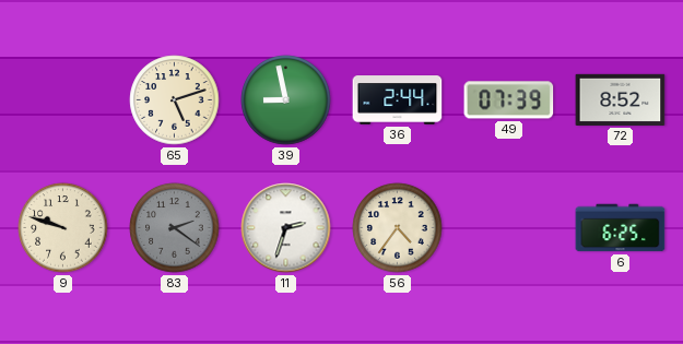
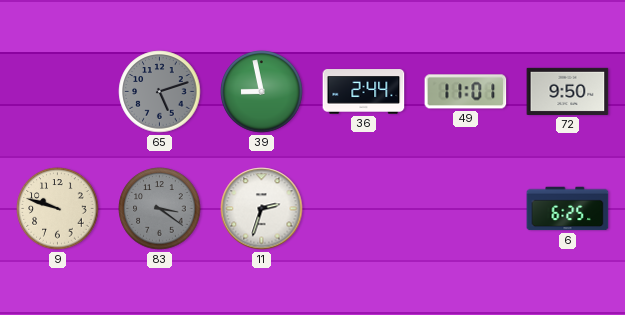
65 dial: cream -> grey
49: 07:39 -> 11:01
72: 8:52 -> 9:50
83: 2:21 -> 3:21
56: 4:36 -> none
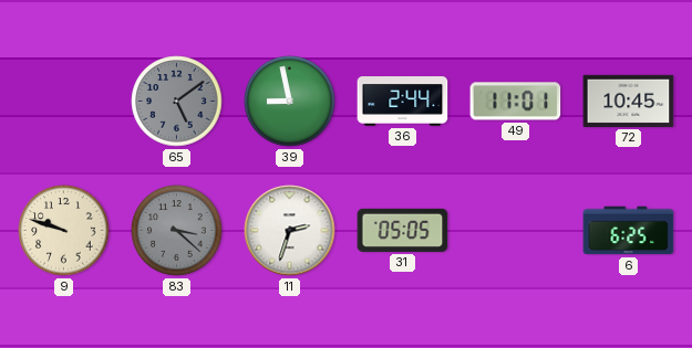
65: 5:12 -> 5:09
72: 9:50 -> 10:45
83: 3:21 -> 3:22
31: none -> 05:05
